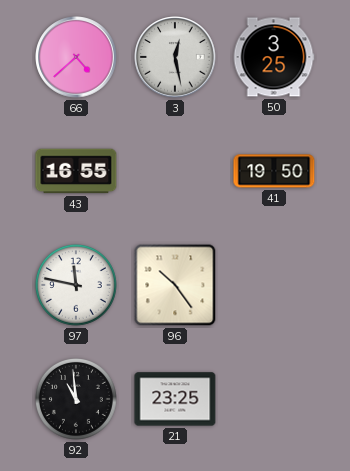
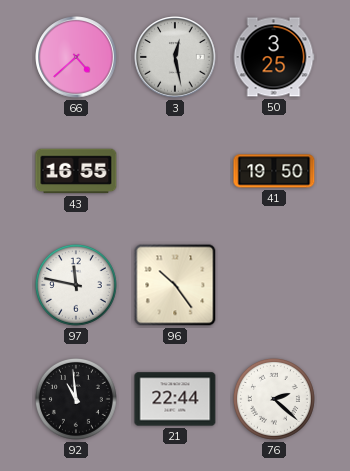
21: 23:25 -> 22:44
76: none -> 2:22
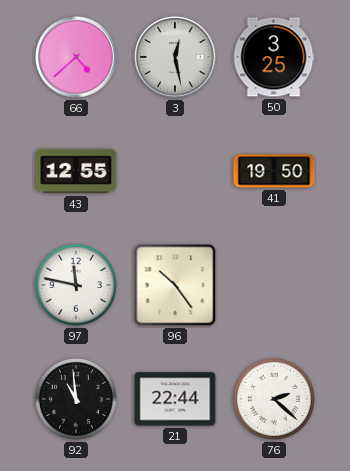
43: 16:55 -> 12:55
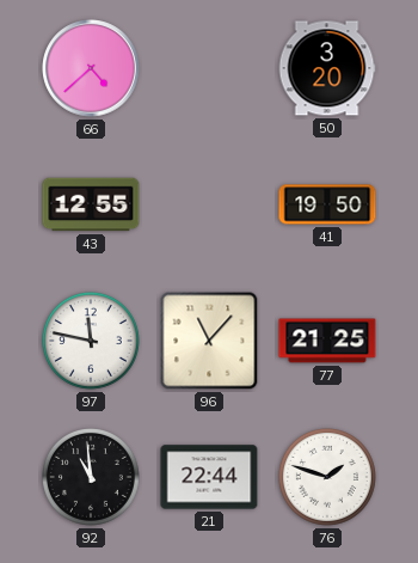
3: 12:28 -> none
50: 3:25 -> 3:20
96: 10:24 -> 11:07
77: none -> 21:25
76: 2:22 -> 1:48
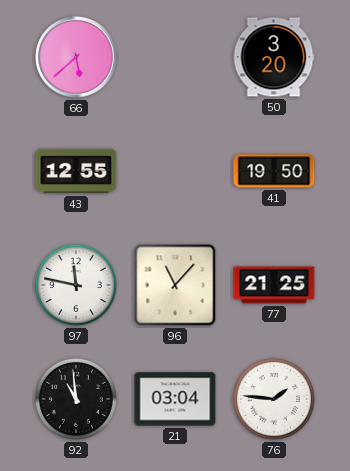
66: 4:38 -> 5:38
21: 22:44 -> 03:04
76: 1:48 -> 1:46
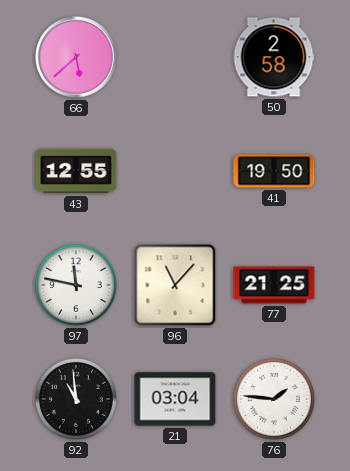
50: 3:20 -> 2:58
